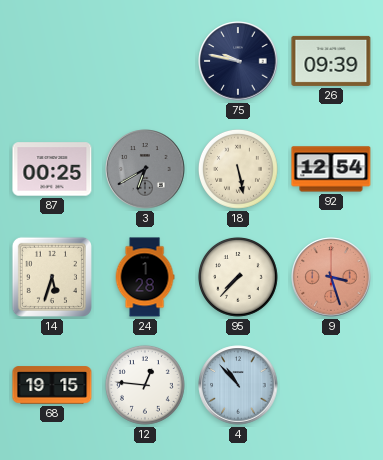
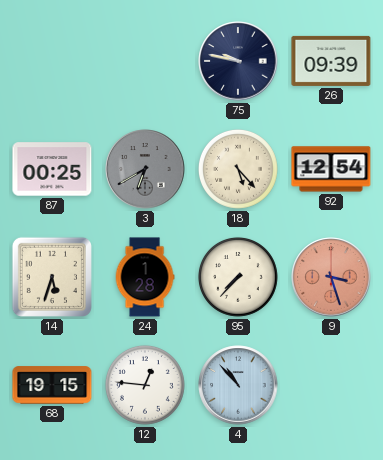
18: 5:28 -> 5:23
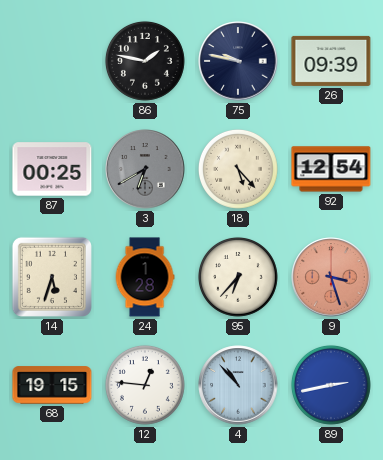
86: none -> 1:47
95: 7:37 -> 6:37
89: none -> 2:43
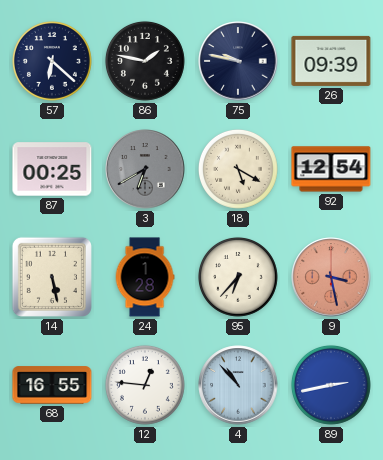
57: none -> 6:22
18: 5:23 -> 5:20
14: 5:33 -> 5:28
9: 3:27 -> 3:28
68: 19:15 -> 16:55
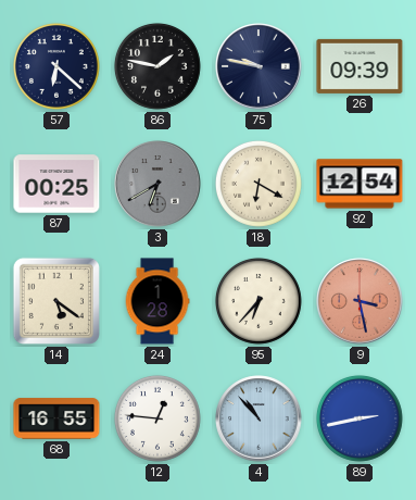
18: 5:20 -> 6:20
14: 5:28 -> 5:21
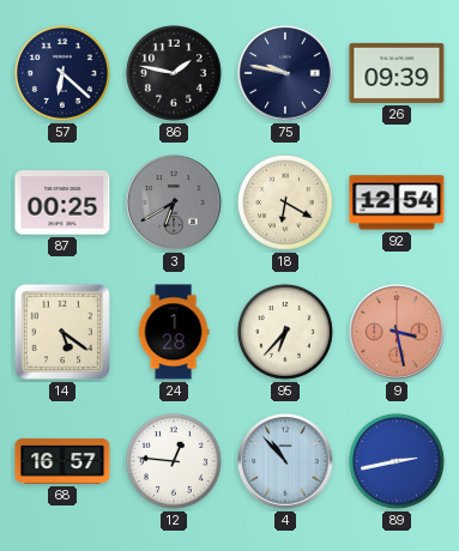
68: 16:55 -> 16:57
